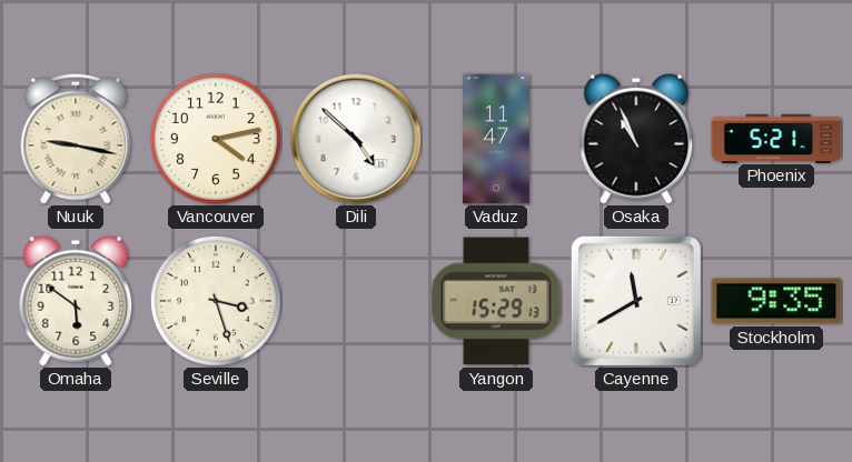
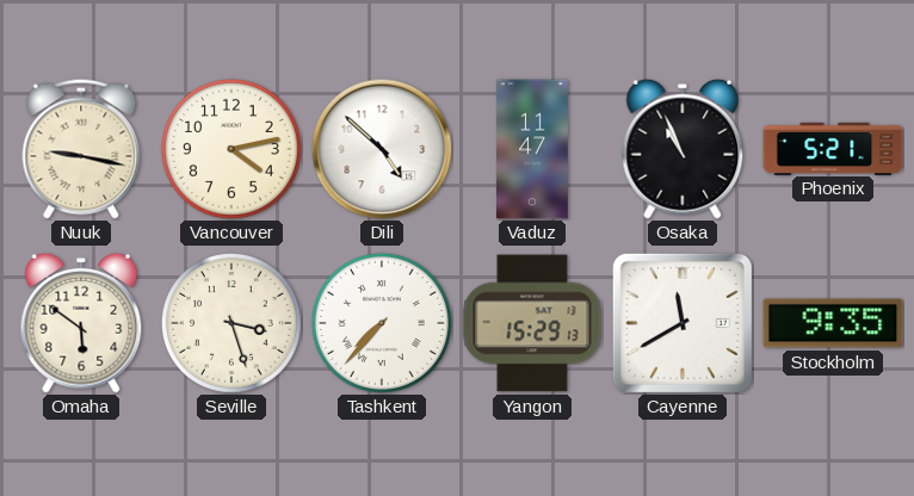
Tashkent: none -> 7:37
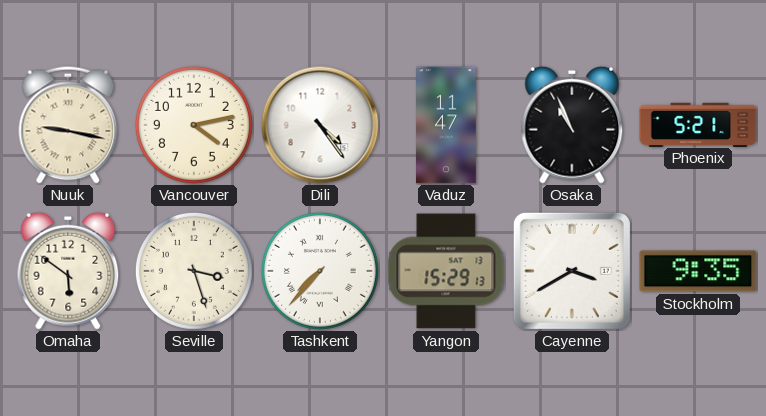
Dili: 4:52 -> 4:24
Cayenne: 11:40 -> 3:40
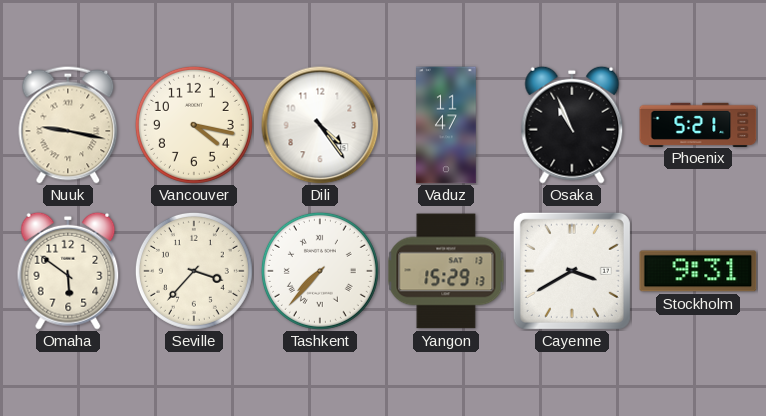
Vancouver: 4:13 -> 4:17
Seville: 3:27 -> 3:37
Stockholm: 9:35 -> 9:31
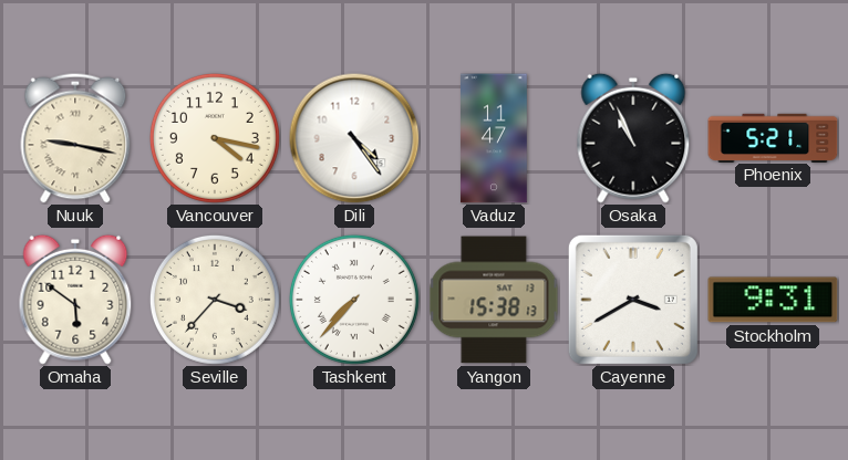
Yangon: 15:29 -> 15:38
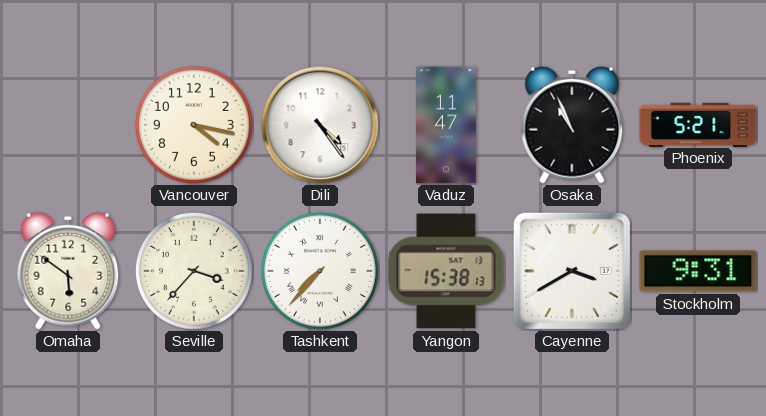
Nuuk: 9:17 -> none
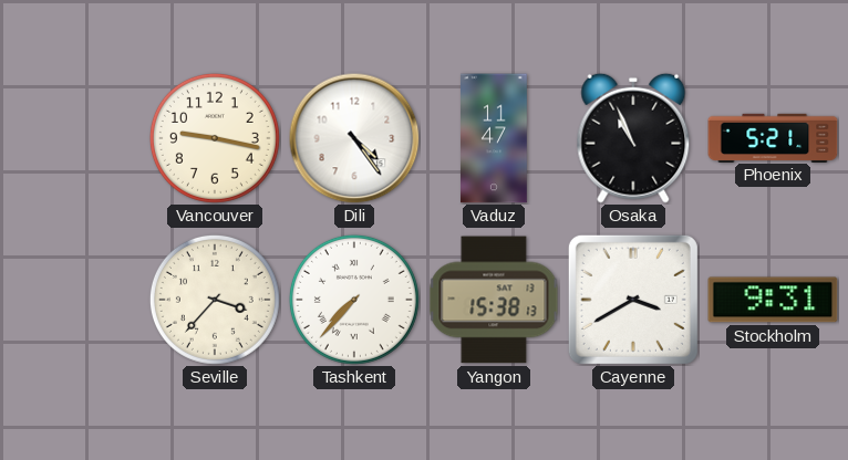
Vancouver: 4:17 -> 9:17
Omaha: 5:51 -> none
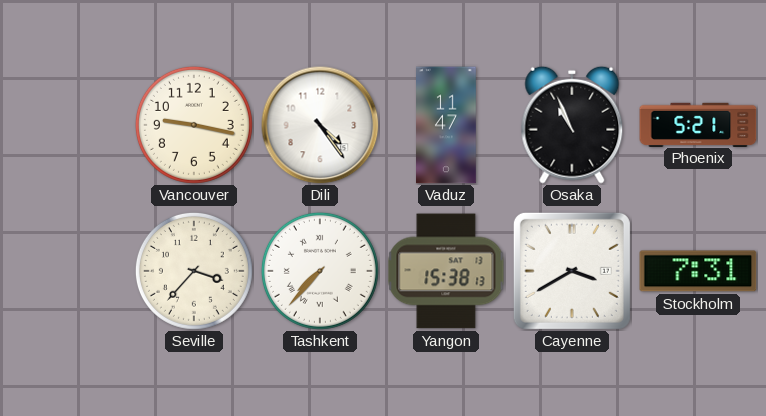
Stockholm: 9:31 -> 7:31
